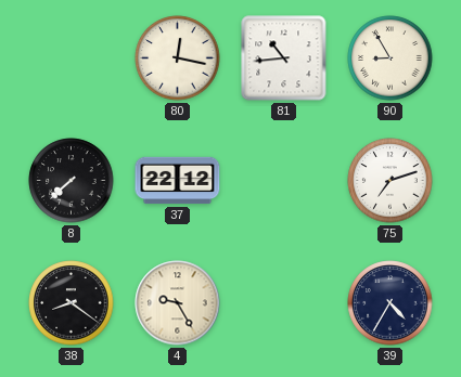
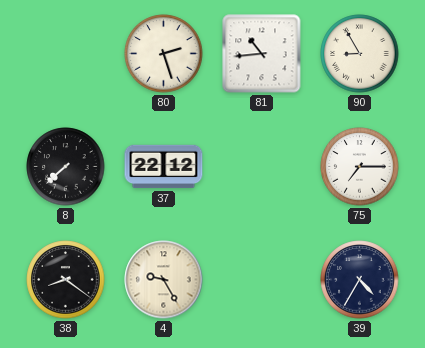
80: 12:17 -> 2:27
75: 7:12 -> 7:15
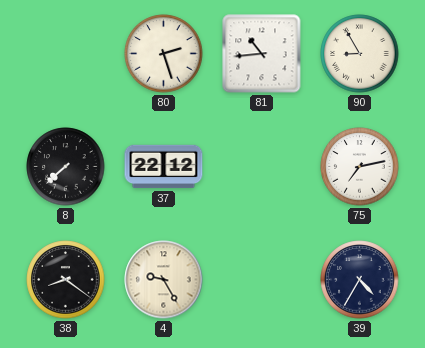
75: 7:15 -> 7:13
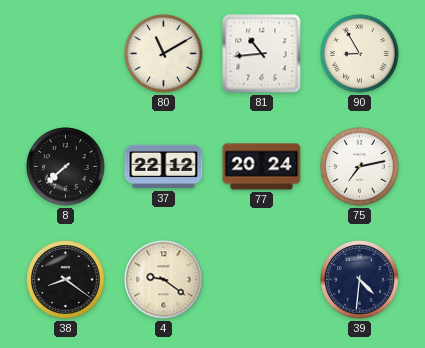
80: 2:27 -> 11:10
77: none -> 20:24
4: 9:25 -> 9:21
39: 4:35 -> 4:31
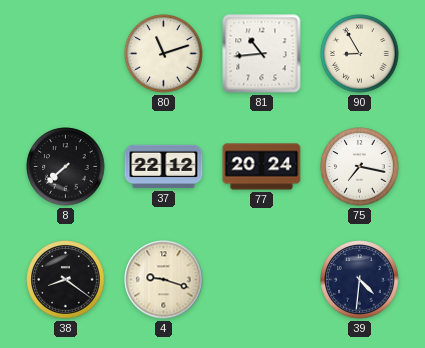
80: 11:10 -> 11:12
75: 7:13 -> 7:17
4: 9:21 -> 9:18
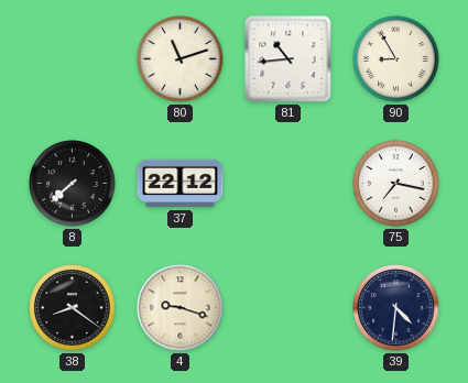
77: 20:24 -> none
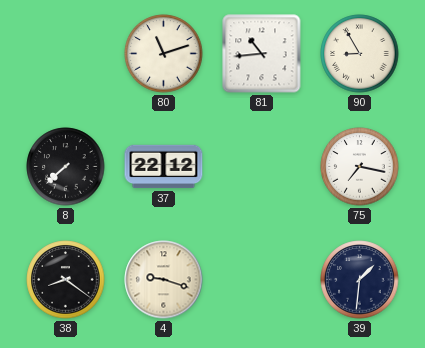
39: 4:31 -> 1:31
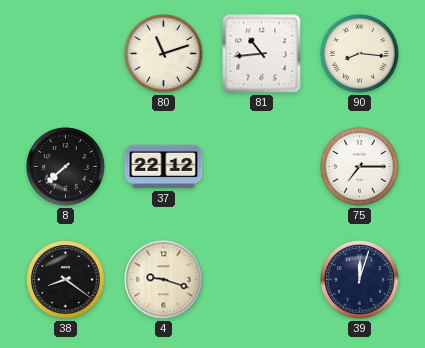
90: 8:55 -> 8:16
75: 7:17 -> 7:15
39: 1:31 -> 12:03
